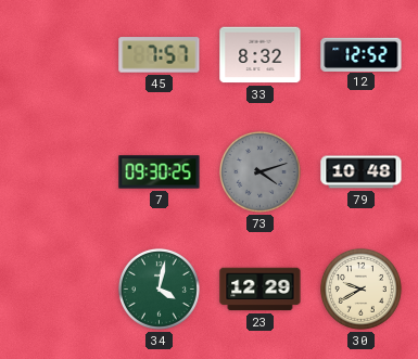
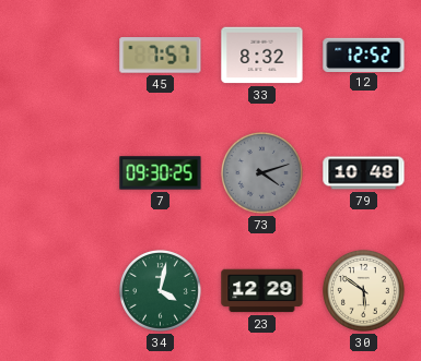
30: 9:40 -> 5:51
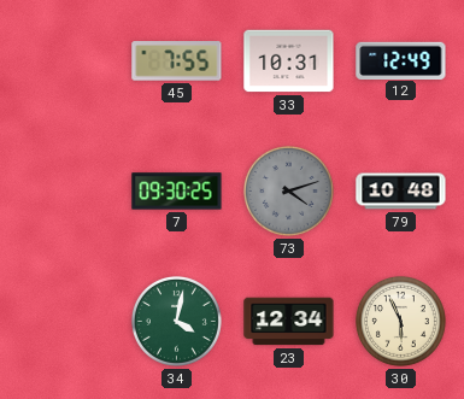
45: 7:57 -> 7:55
33: 8:32 -> 10:31
12: 12:52 -> 12:49
23: 12:29 -> 12:34
30: 5:51 -> 5:56
